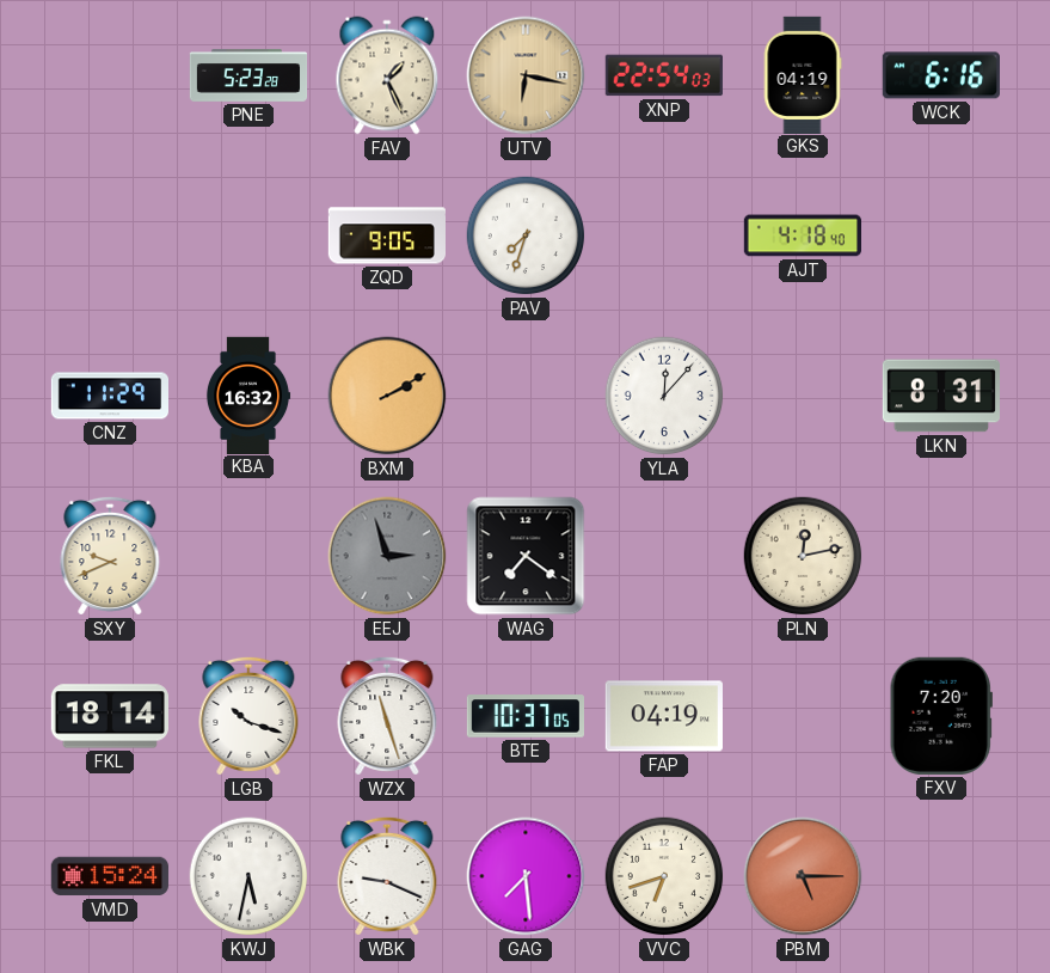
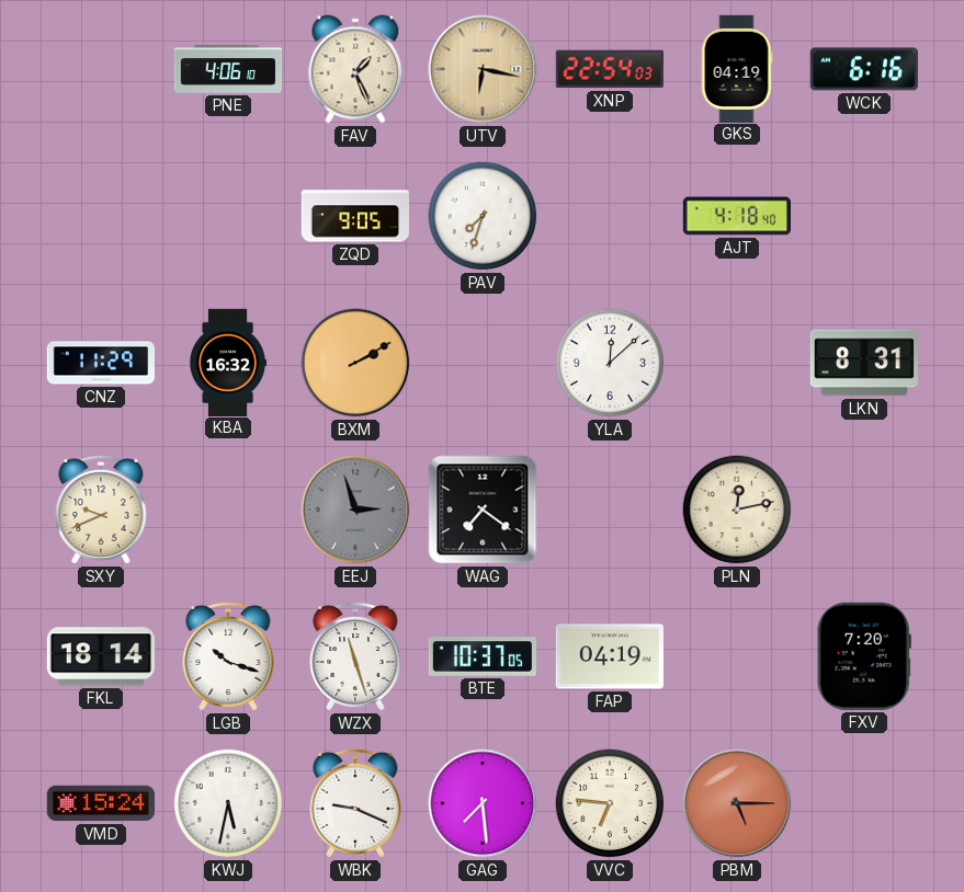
PNE: 5:23 -> 4:06
YLA: 12:07 -> 12:08
VVC: 6:42 -> 6:46
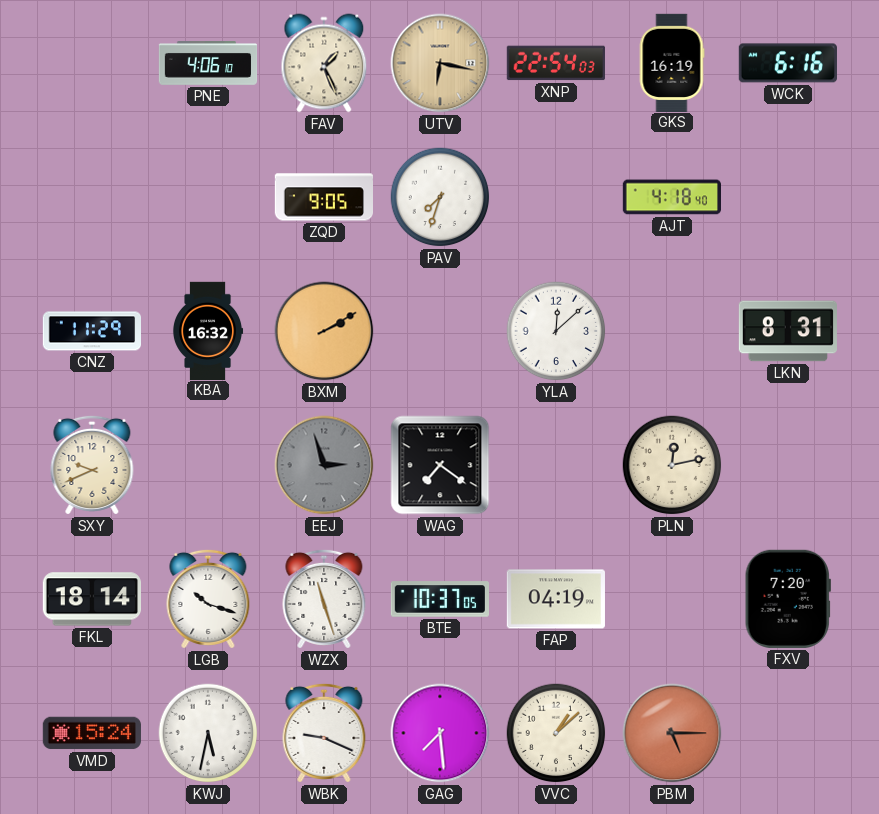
GKS: 04:19 -> 16:19
VVC: 6:46 -> 1:08
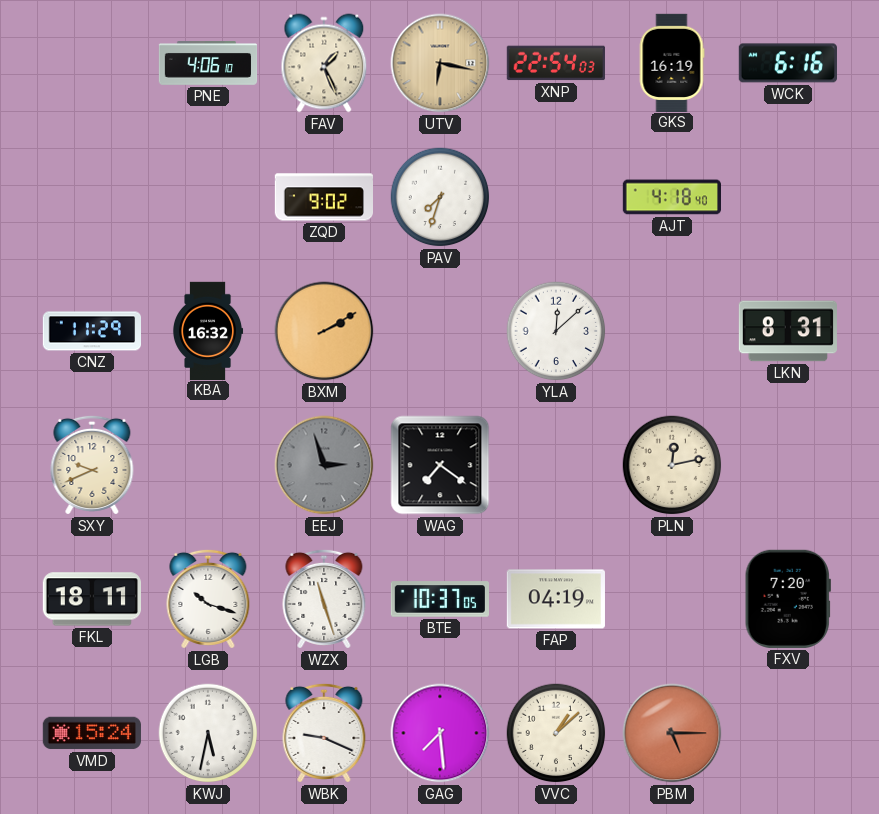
ZQD: 9:05 -> 9:02
FKL: 18:14 -> 18:11
